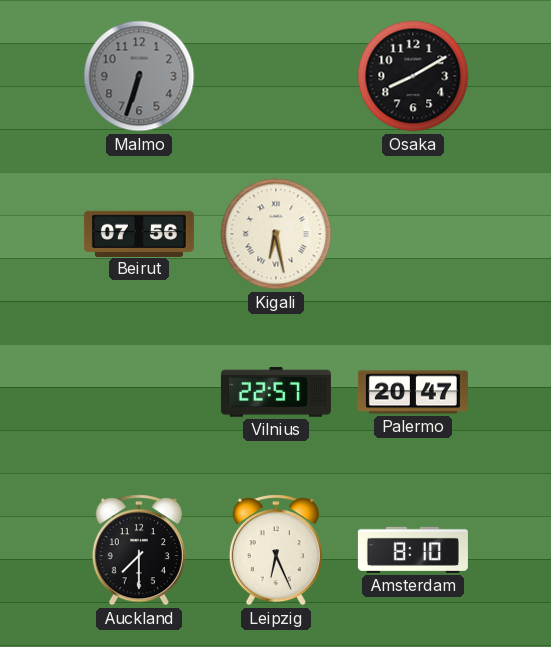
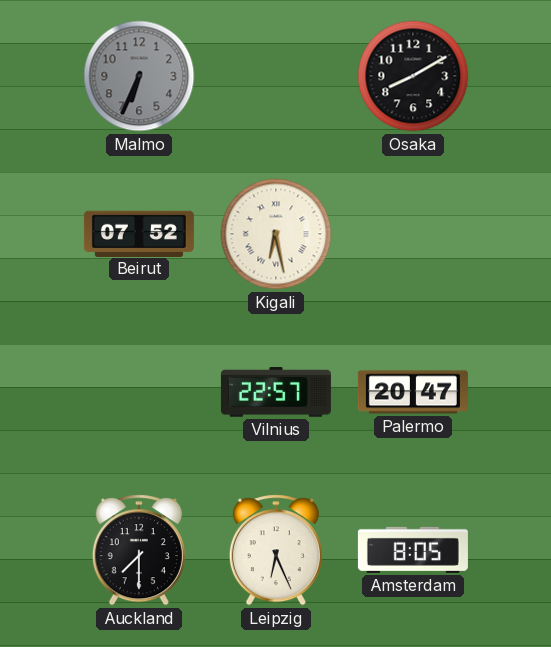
Malmo: 6:33 -> 6:34
Beirut: 07:56 -> 07:52
Amsterdam: 8:10 -> 8:05
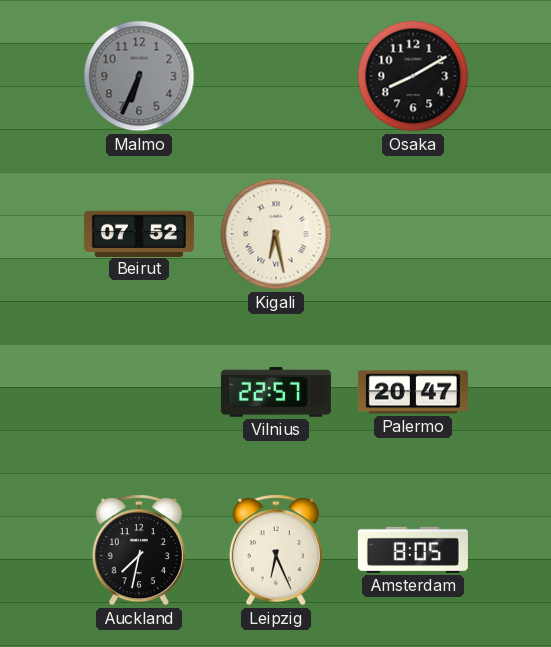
Auckland: 7:30 -> 7:32
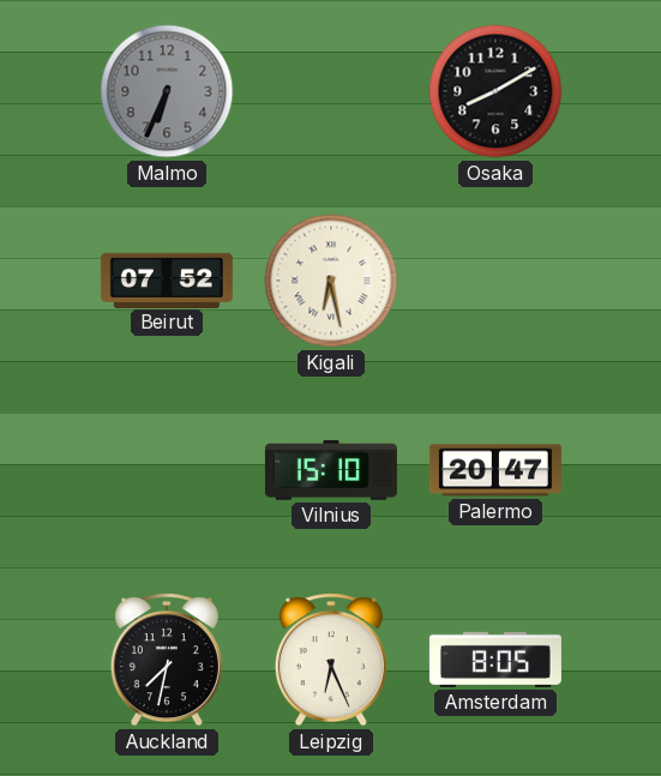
Vilnius: 22:57 -> 15:10
